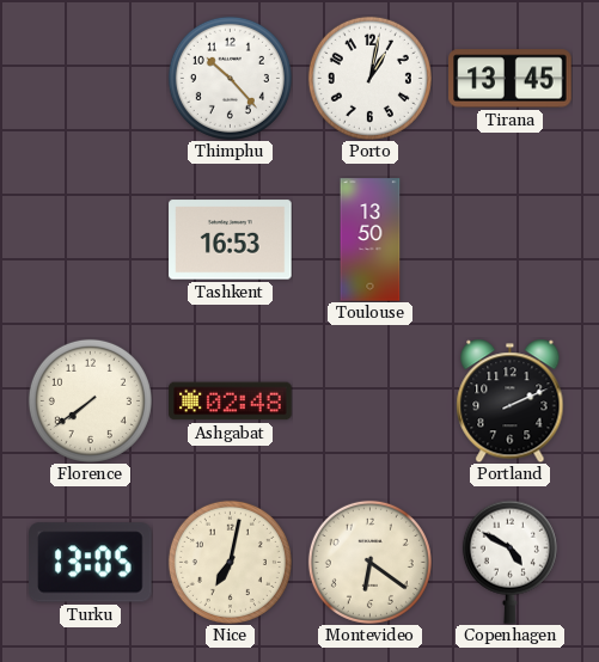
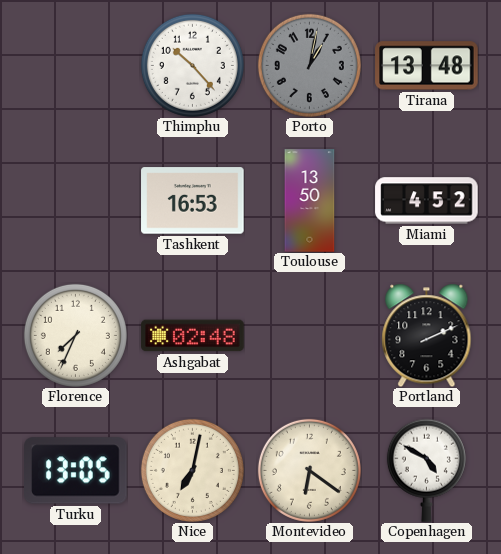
Porto dial: white -> grey
Tirana: 13:45 -> 13:48
Miami: none -> 4:52
Florence: 7:39 -> 7:34
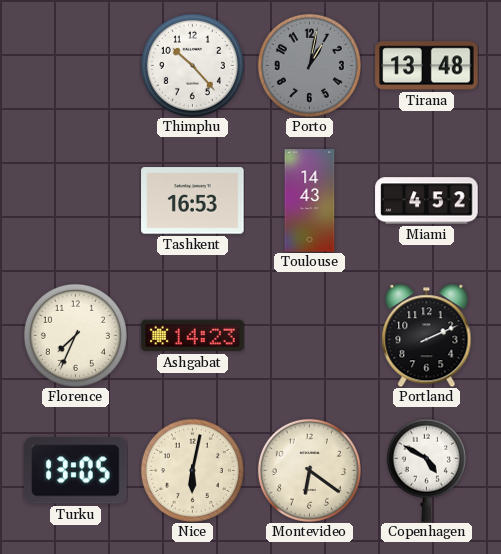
Toulouse: 13:50 -> 14:43
Ashgabat: 02:48 -> 14:23
Nice: 7:02 -> 6:02
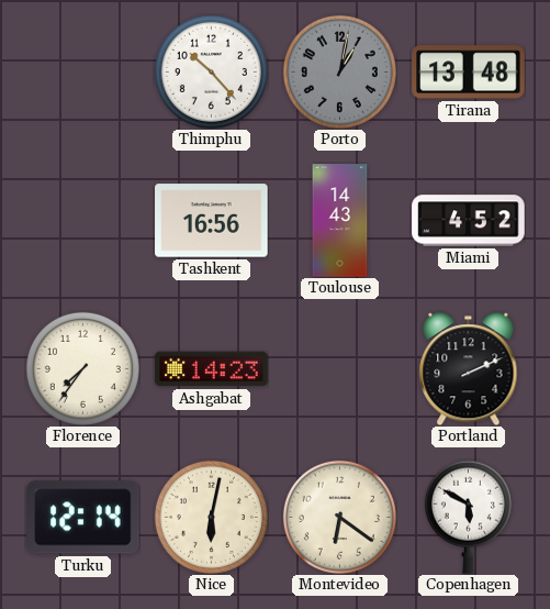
Tashkent: 16:53 -> 16:56
Florence: 7:34 -> 7:36
Turku: 13:05 -> 12:14
Copenhagen: 4:50 -> 5:50
